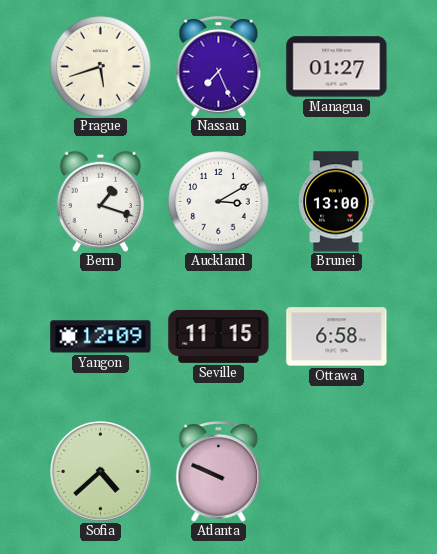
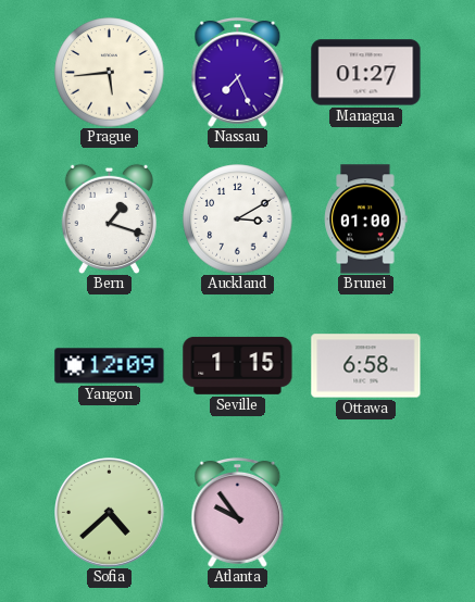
Prague: 5:42 -> 5:44
Brunei: 13:00 -> 01:00
Seville: 11:15 -> 1:15
Atlanta: 9:49 -> 9:54
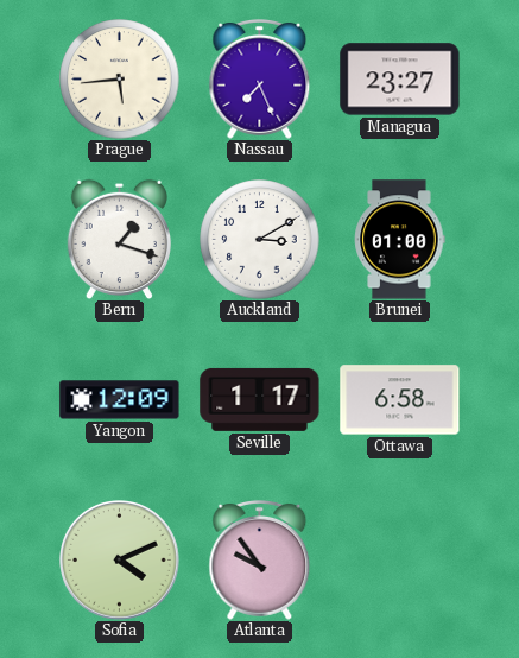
Managua: 01:27 -> 23:27
Seville: 1:15 -> 1:17
Sofia: 4:38 -> 4:11
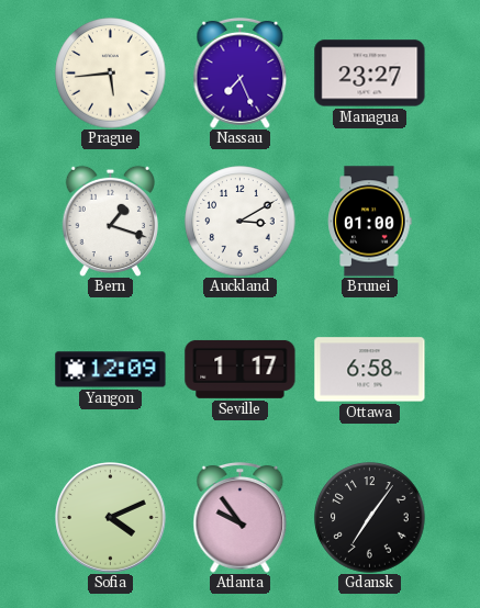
Gdansk: none -> 7:06
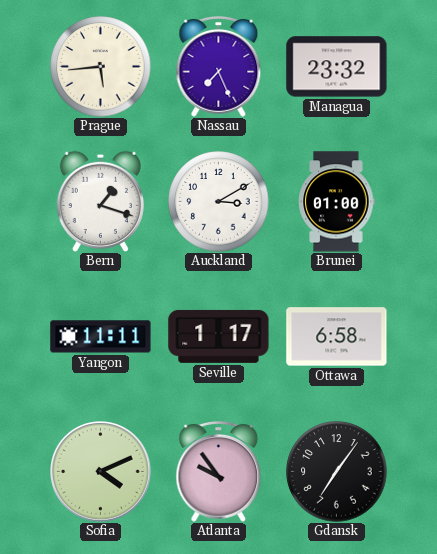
Managua: 23:27 -> 23:32
Yangon: 12:09 -> 11:11
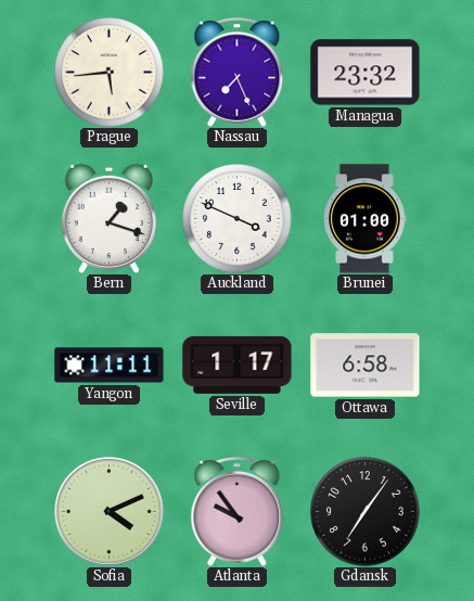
Auckland: 3:10 -> 3:49
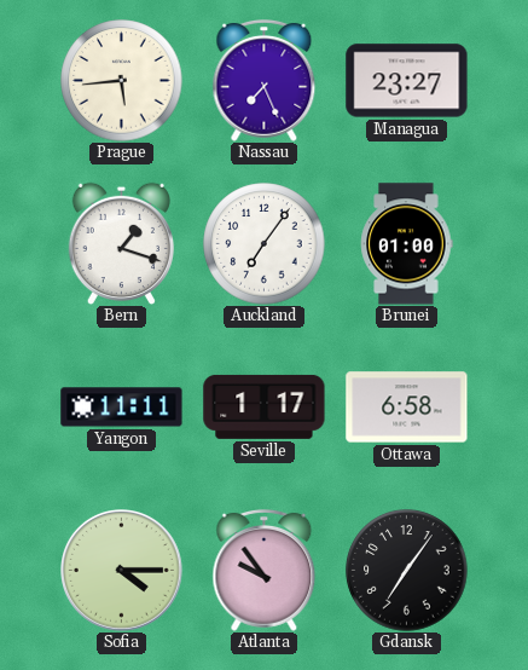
Managua: 23:32 -> 23:27
Auckland: 3:49 -> 7:06
Sofia: 4:11 -> 4:15
